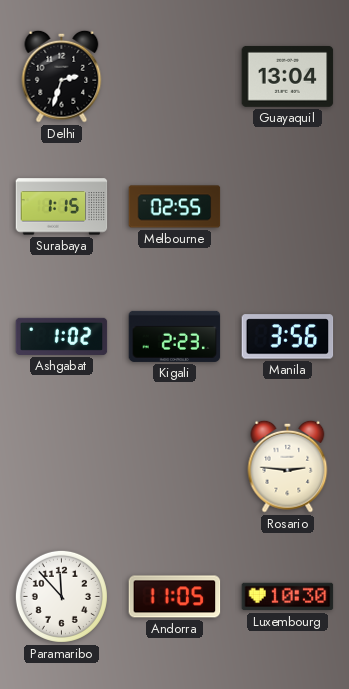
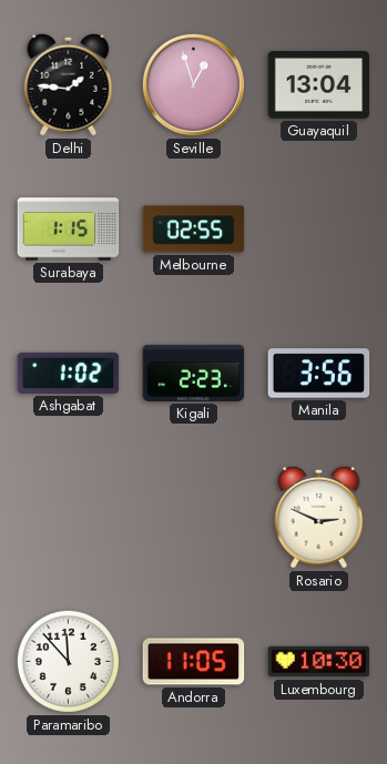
Delhi: 2:33 -> 1:46
Seville: none -> 12:57
Rosario: 2:46 -> 2:49
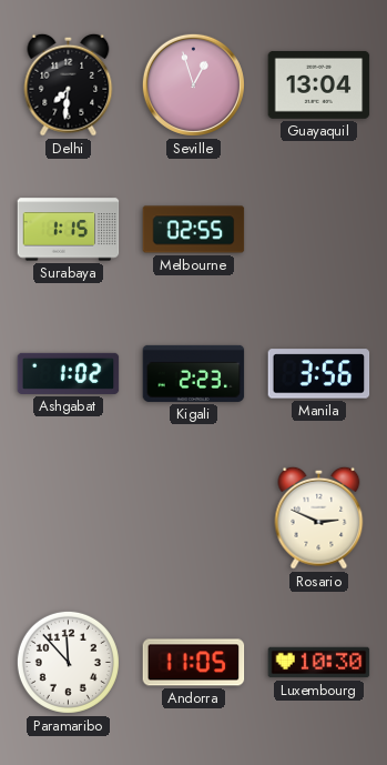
Delhi: 1:46 -> 7:31
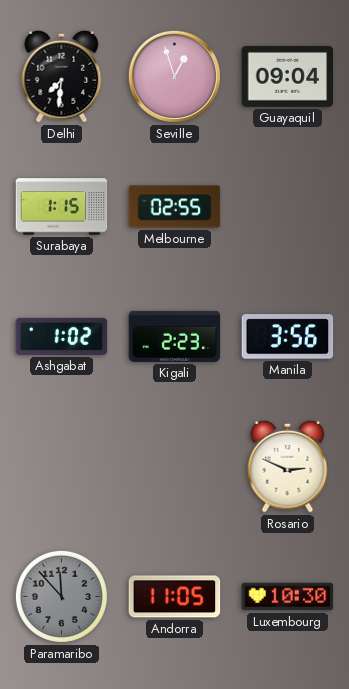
Guayaquil: 13:04 -> 09:04
Paramaribo dial: white -> grey
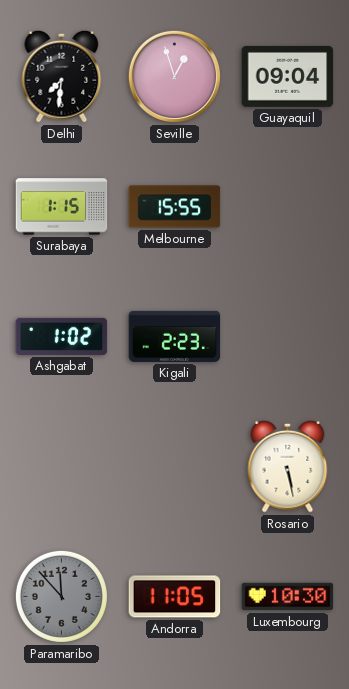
Melbourne: 02:55 -> 15:55
Manila: 3:56 -> none
Rosario: 2:49 -> 5:28
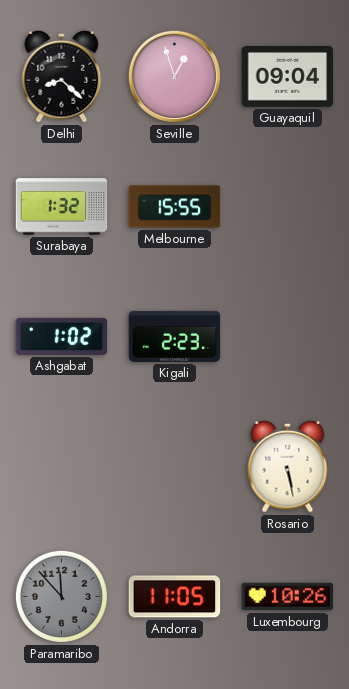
Delhi: 7:31 -> 8:22
Surabaya: 1:15 -> 1:32
Luxembourg: 10:30 -> 10:26
